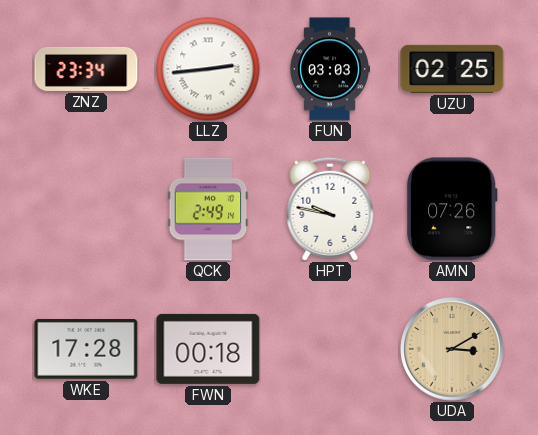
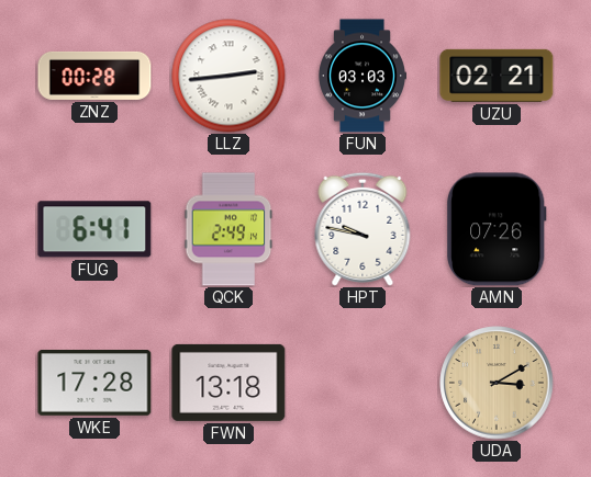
ZNZ: 23:34 -> 00:28
UZU: 02:25 -> 02:21
FUG: none -> 6:41
FWN: 00:18 -> 13:18
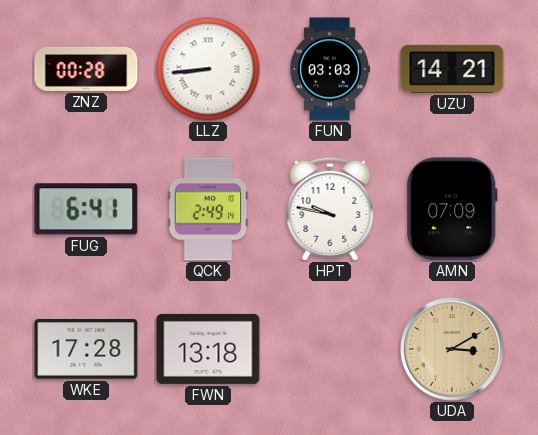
LLZ: 2:44 -> 8:44
UZU: 02:21 -> 14:21
AMN: 07:26 -> 07:09
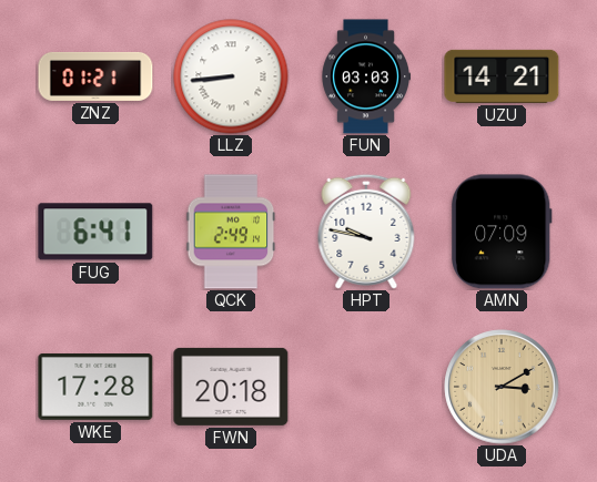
ZNZ: 00:28 -> 01:21
FWN: 13:18 -> 20:18
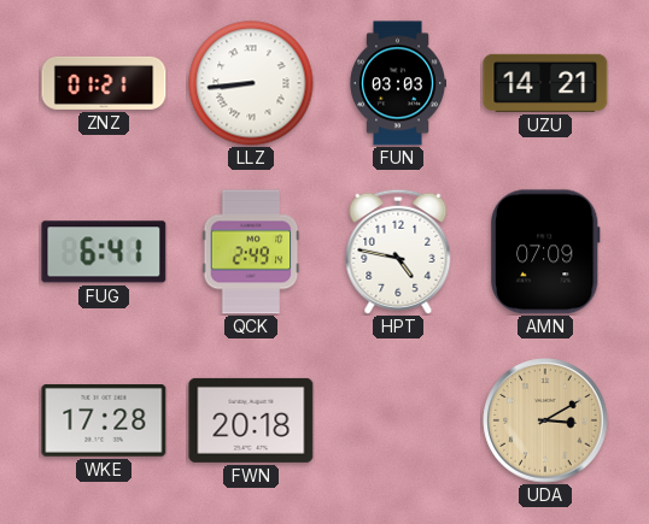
HPT: 9:47 -> 4:47
